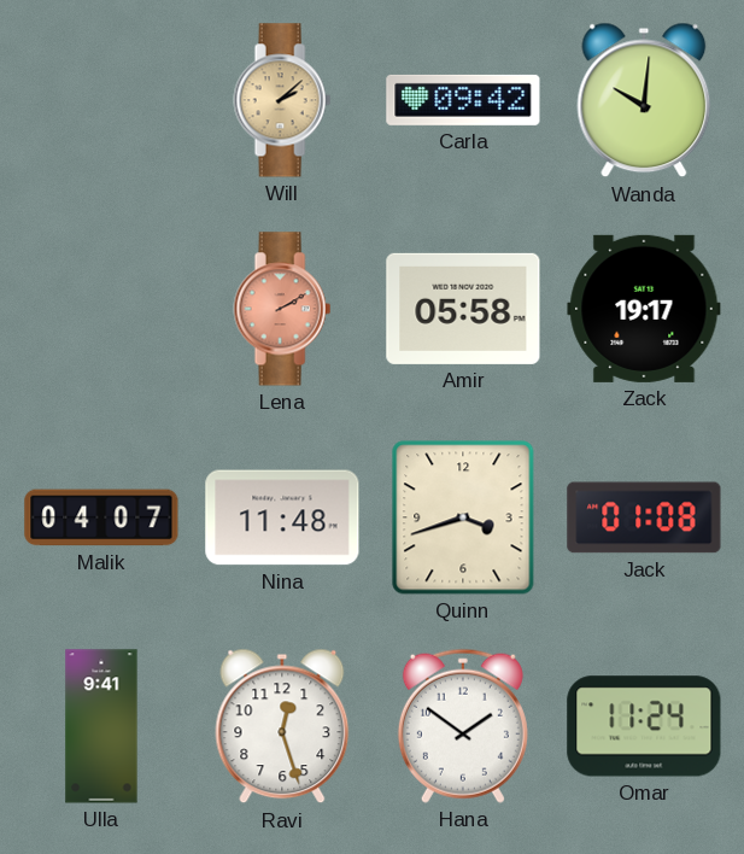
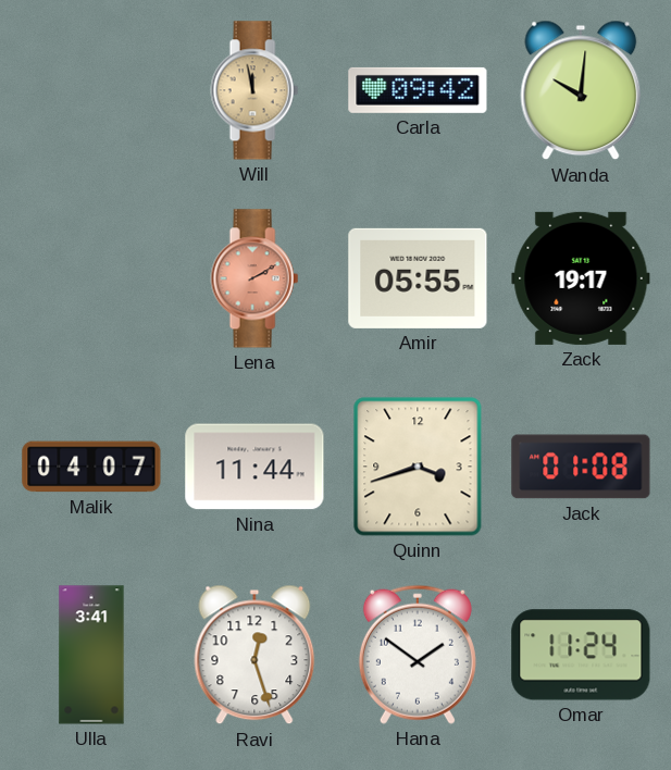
Will: 2:08 -> 11:58
Amir: 05:58 -> 05:55
Nina: 11:48 -> 11:44
Ulla: 9:41 -> 3:41
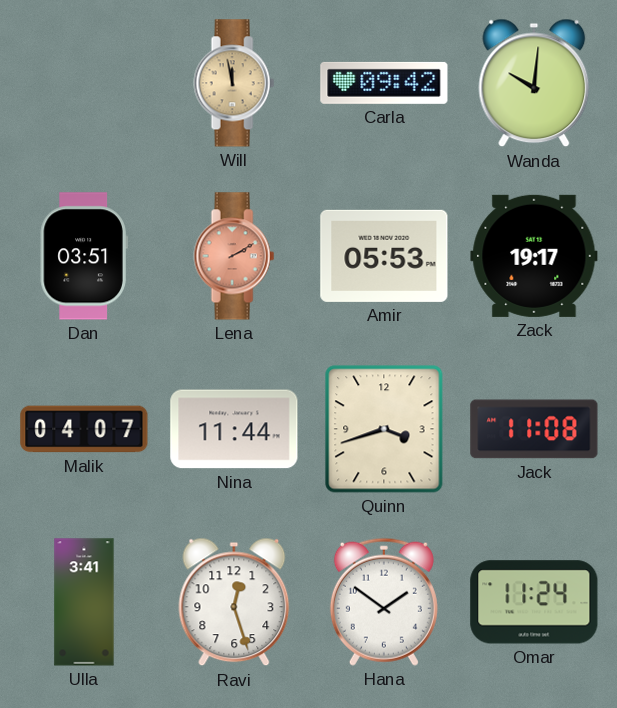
Dan: none -> 03:51
Amir: 05:55 -> 05:53
Jack: 01:08 -> 11:08
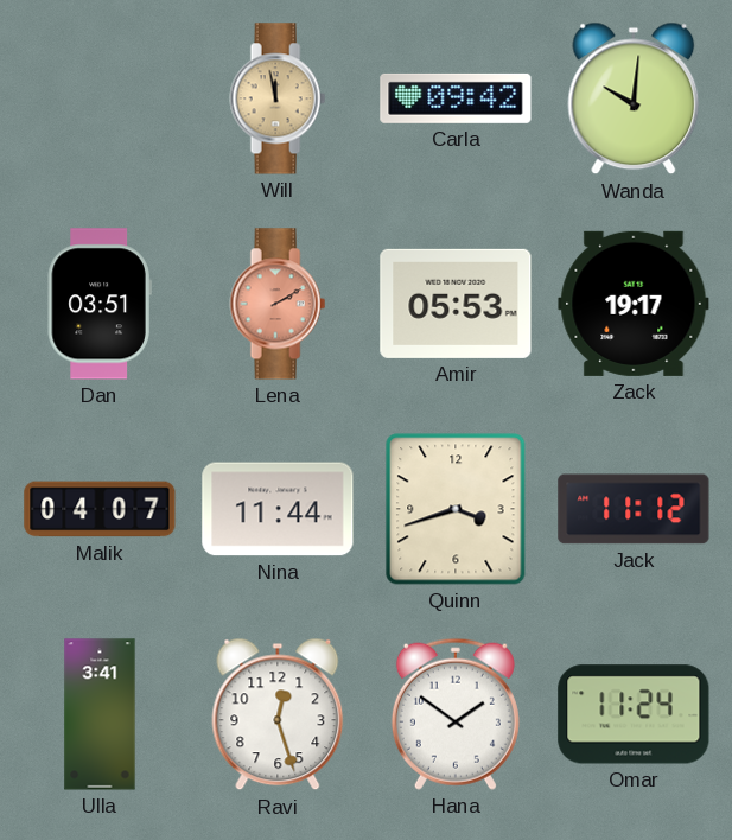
Jack: 11:08 -> 11:12
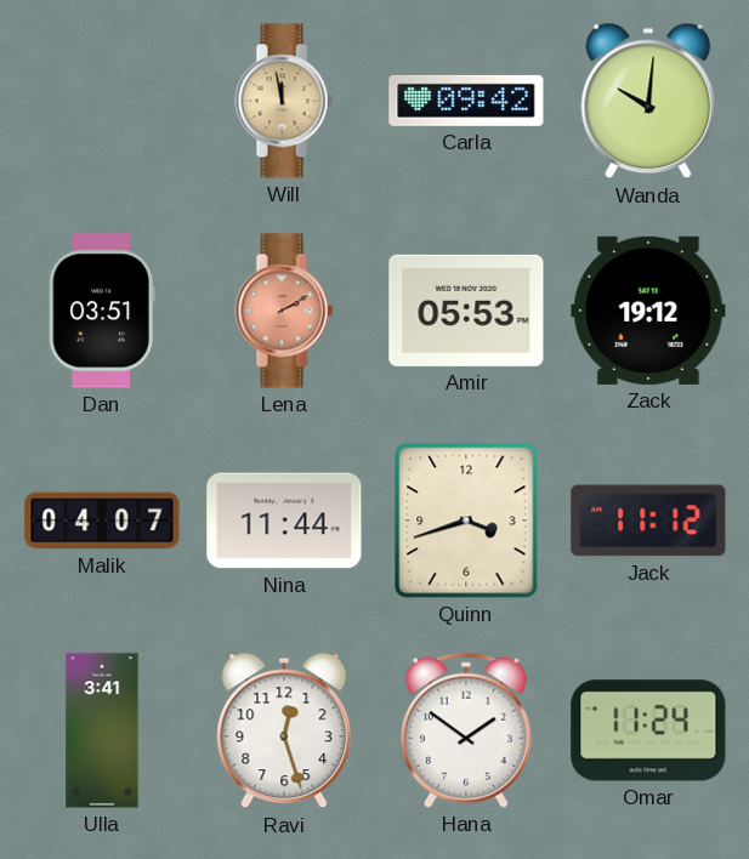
Zack: 19:17 -> 19:12
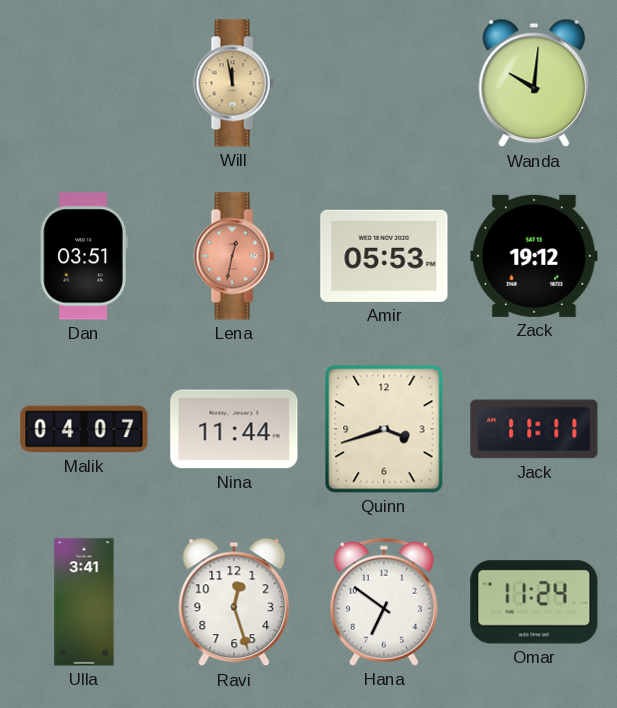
Carla: 09:42 -> none
Lena: 2:10 -> 12:32
Jack: 11:12 -> 11:11
Hana: 1:51 -> 6:51
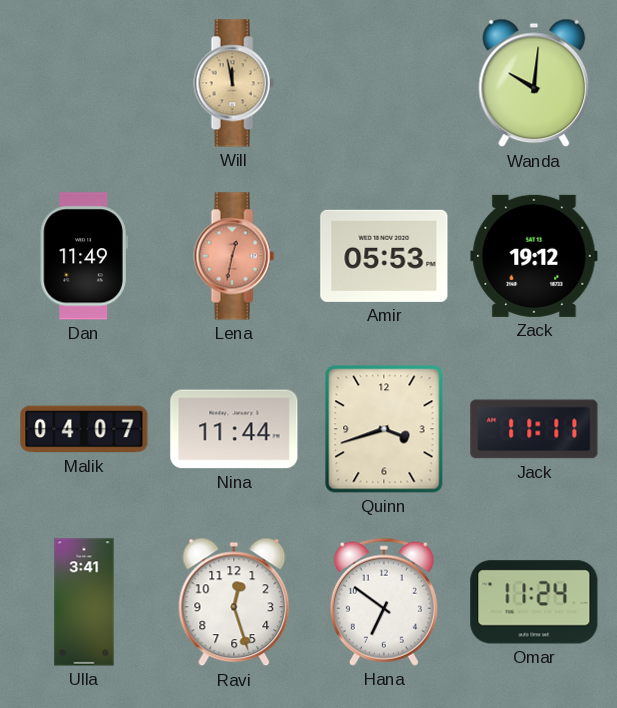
Dan: 03:51 -> 11:49
